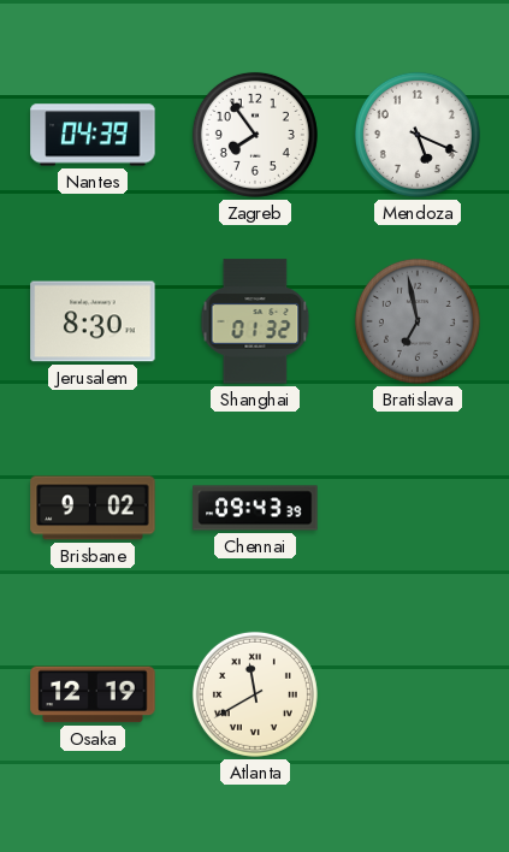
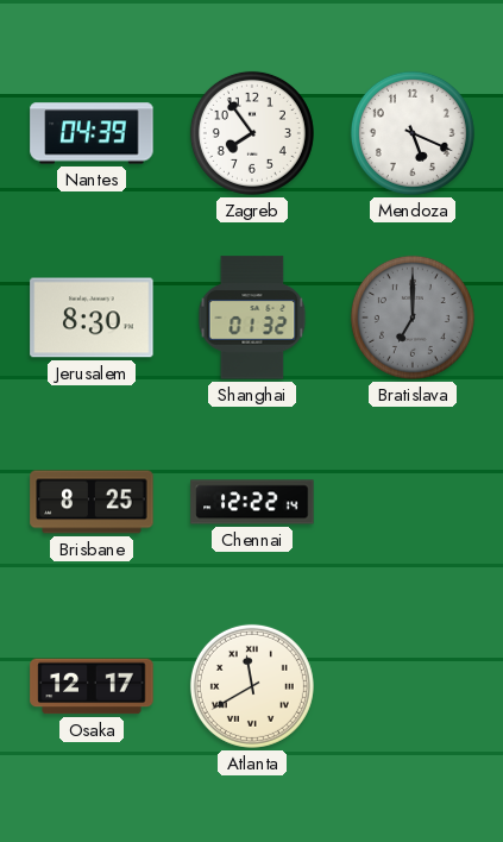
Bratislava: 6:58 -> 7:00
Brisbane: 9:02 -> 8:25
Chennai: 09:43 -> 12:22
Osaka: 12:19 -> 12:17
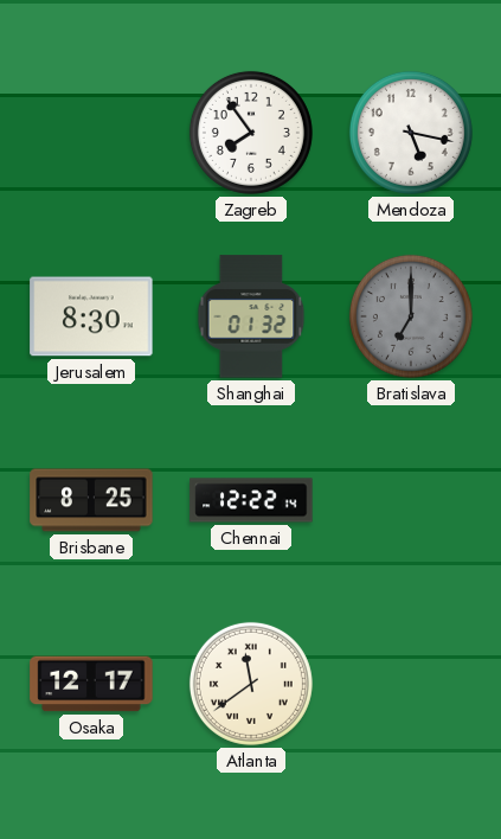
Nantes: 04:39 -> none
Mendoza: 5:19 -> 5:17
Atlanta: 11:40 -> 11:39
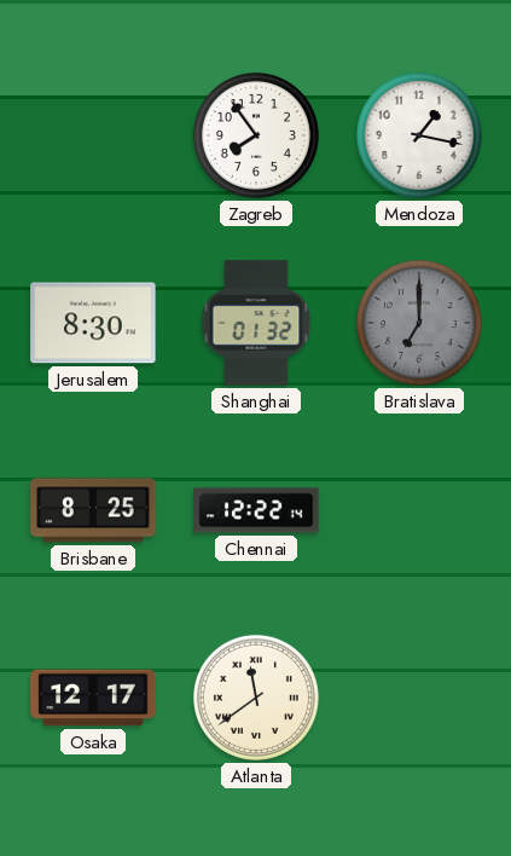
Mendoza: 5:17 -> 1:17
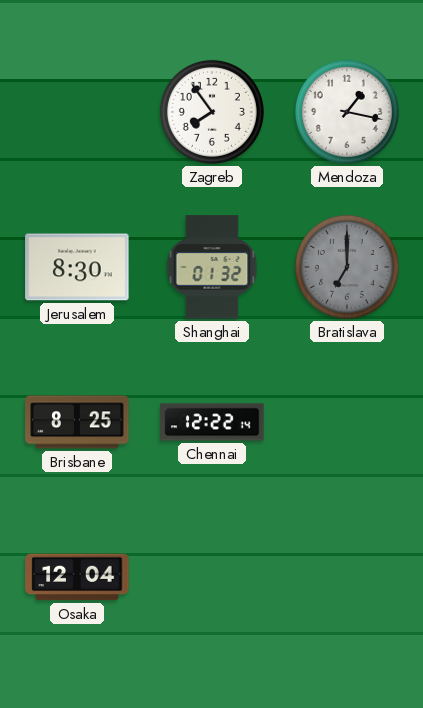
Osaka: 12:17 -> 12:04
Atlanta: 11:39 -> none
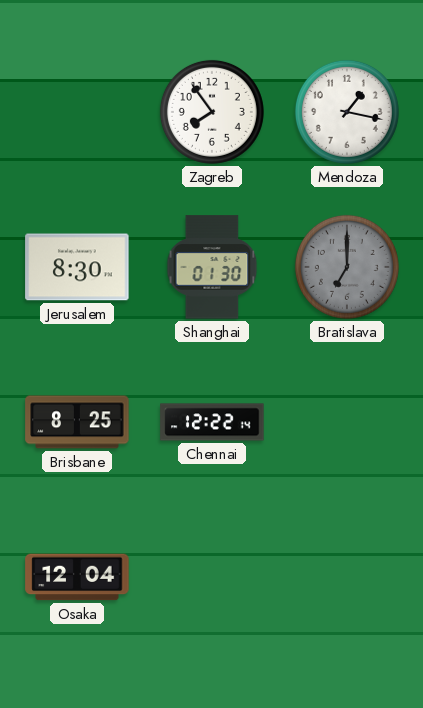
Shanghai: 01:32 -> 01:30
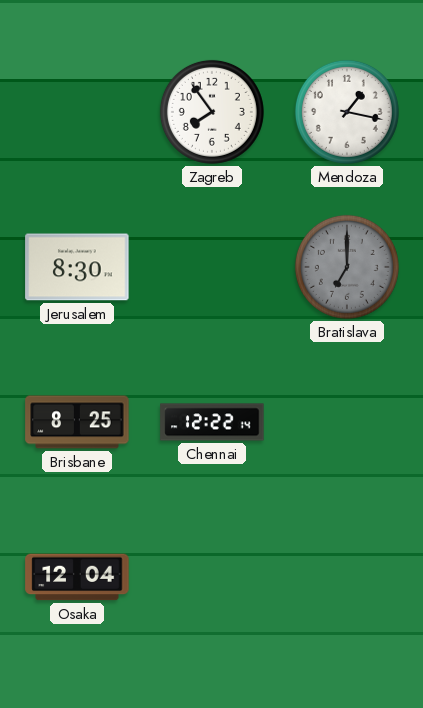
Shanghai: 01:30 -> none
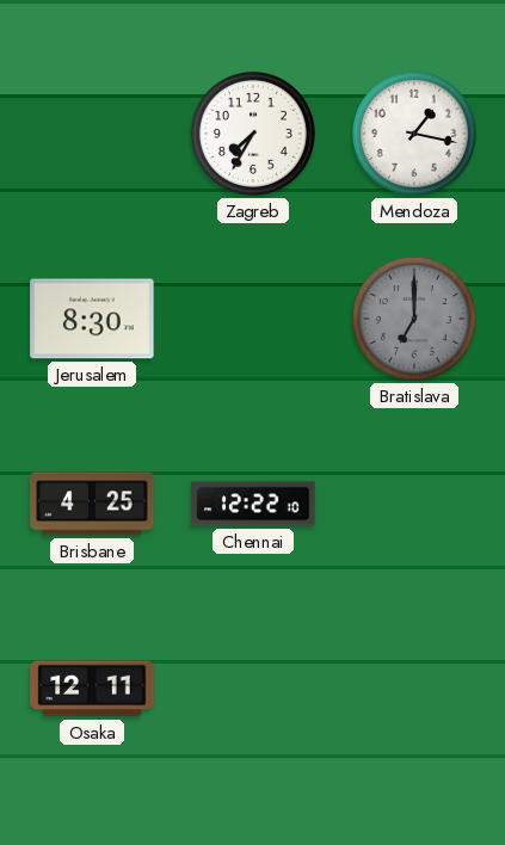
Zagreb: 7:54 -> 7:35
Brisbane: 8:25 -> 4:25
Chennai: 12:22:14 -> 12:22:10
Osaka: 12:04 -> 12:11
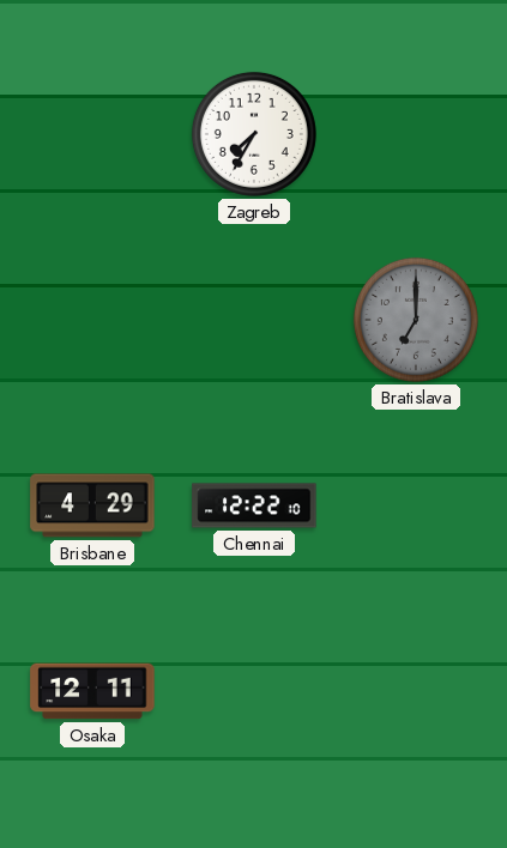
Mendoza: 1:17 -> none
Jerusalem: 8:30 -> none
Brisbane: 4:25 -> 4:29
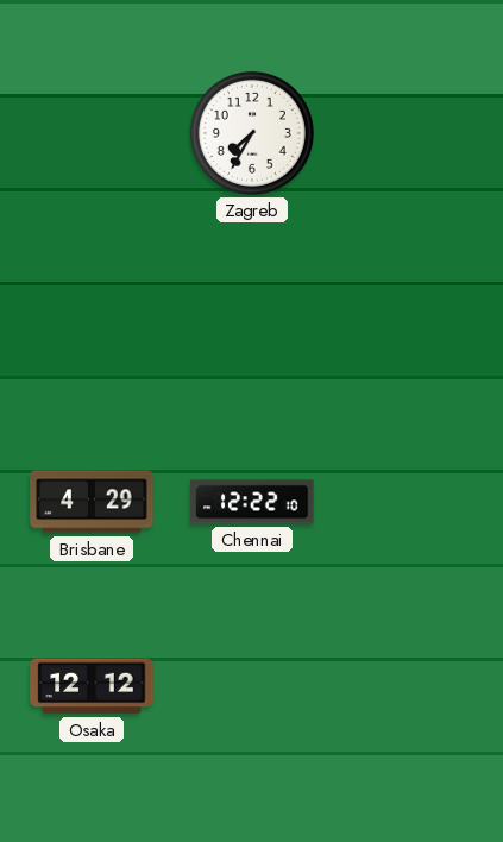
Bratislava: 7:00 -> none
Osaka: 12:11 -> 12:12
